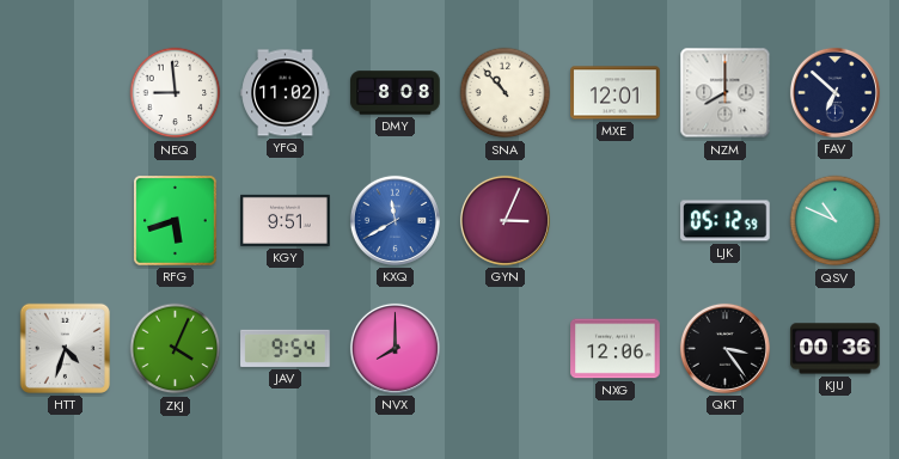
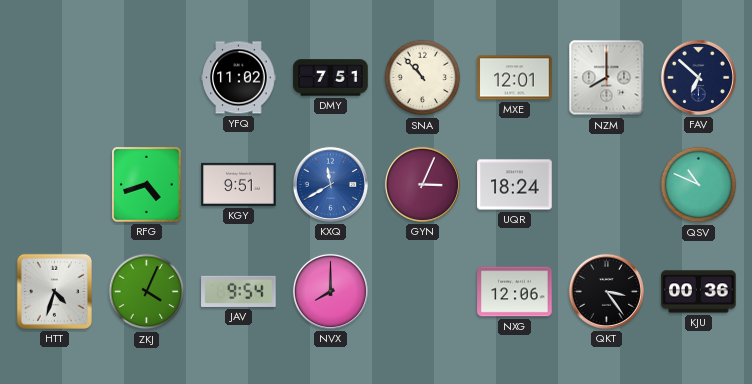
NEQ: 8:59 -> none
DMY: 8:08 -> 7:51
RFG: 5:42 -> 4:42
UQR: none -> 18:24
LJK: 05:12 -> none
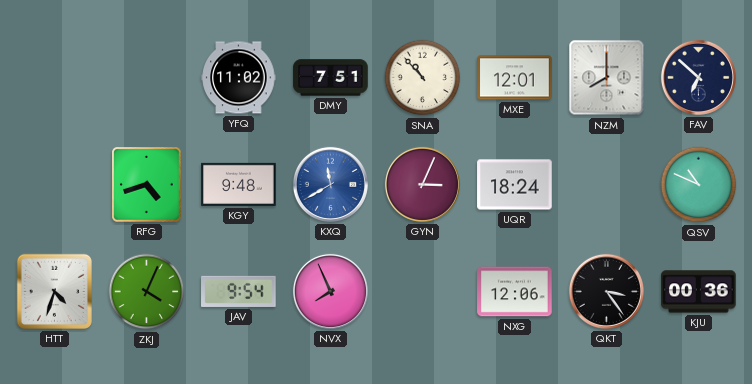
KGY: 9:51 -> 9:48
NVX: 8:00 -> 7:56
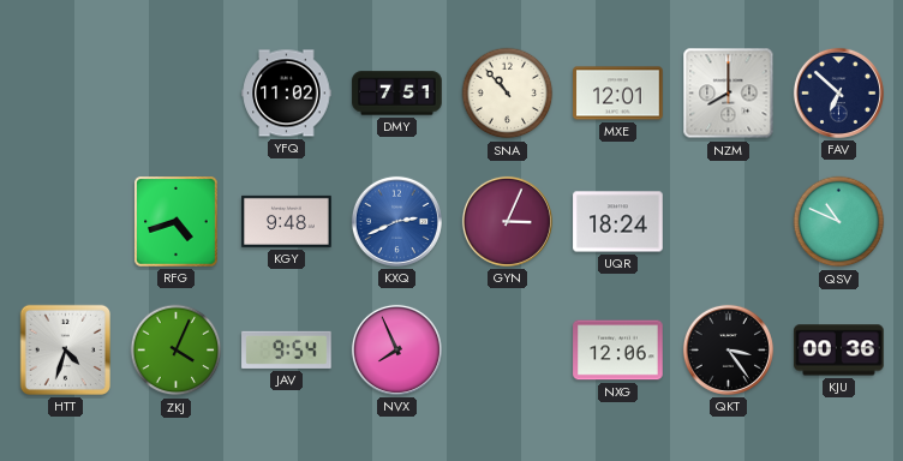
KXQ: 11:40 -> 2:41
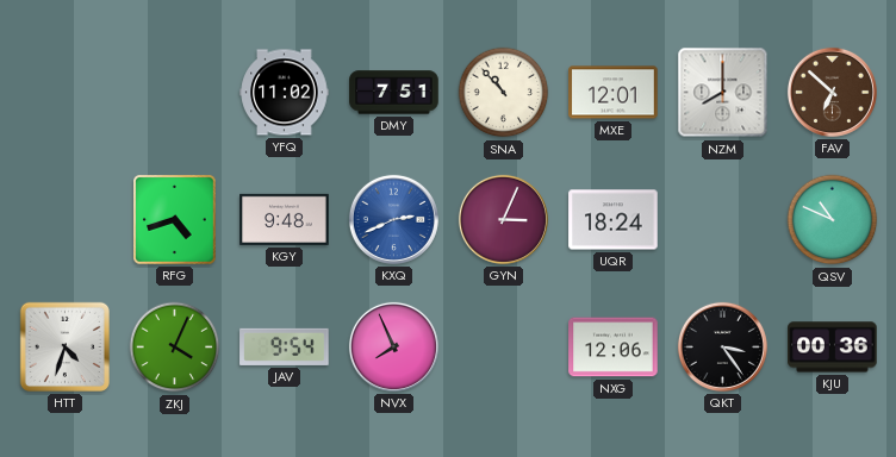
FAV dial: navy -> brown
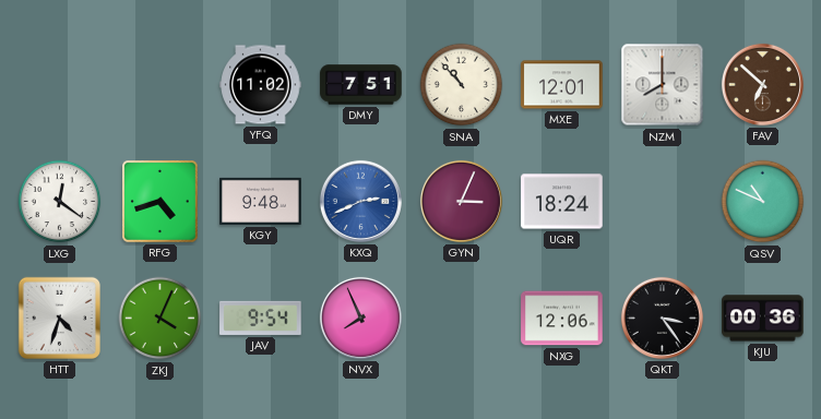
LXG: none -> 12:21
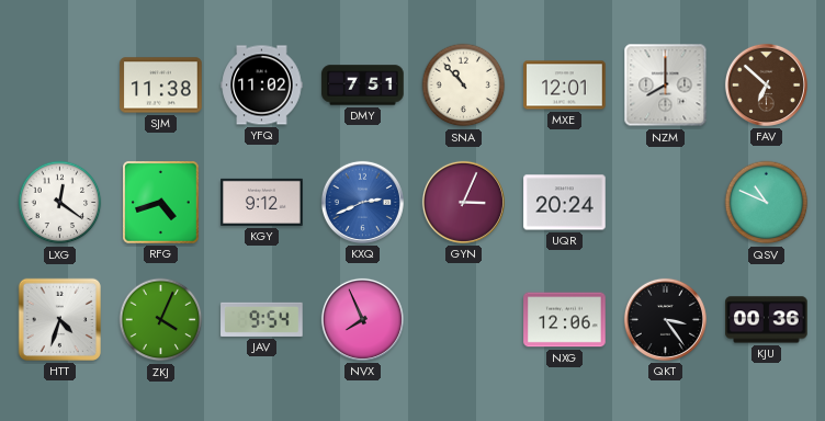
SJM: none -> 11:38
KGY: 9:48 -> 9:12
UQR: 18:24 -> 20:24
